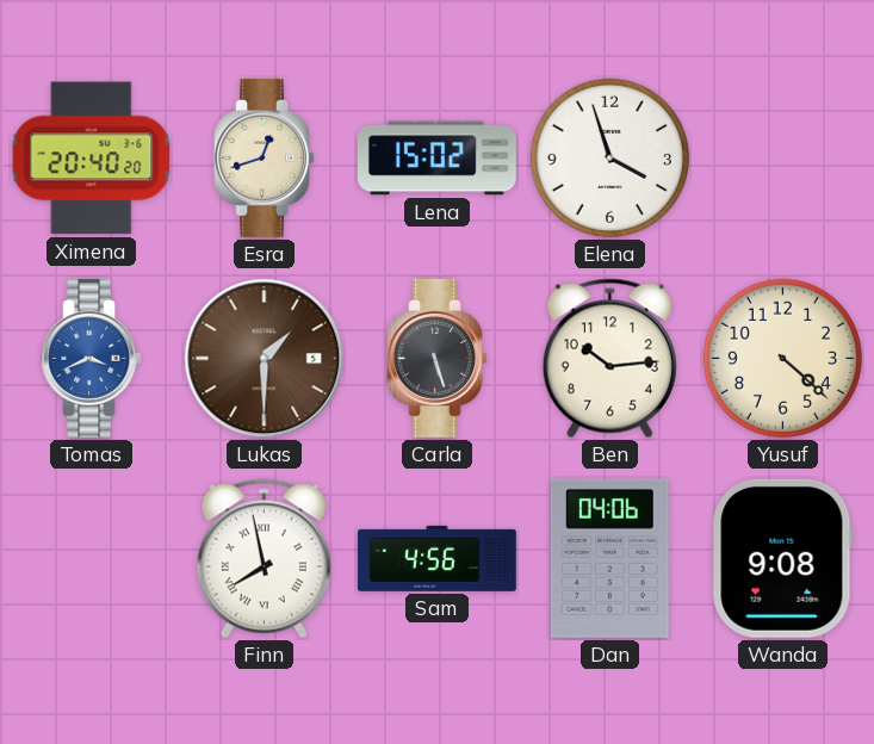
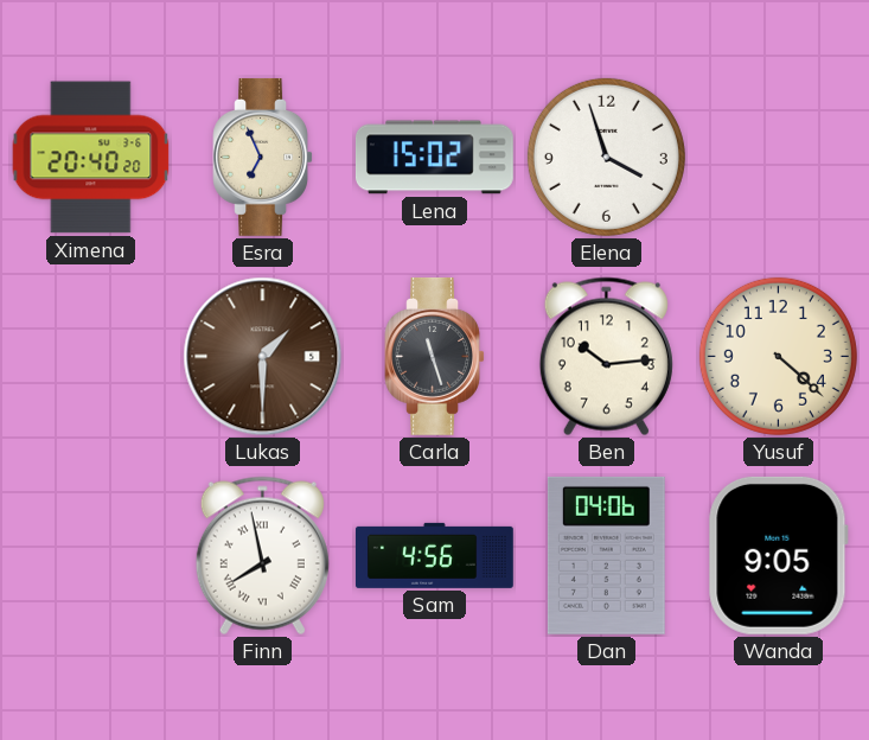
Esra: 12:42 -> 6:56
Tomas: 3:41 -> none
Carla: 5:27 -> 11:27
Wanda: 9:08 -> 9:05
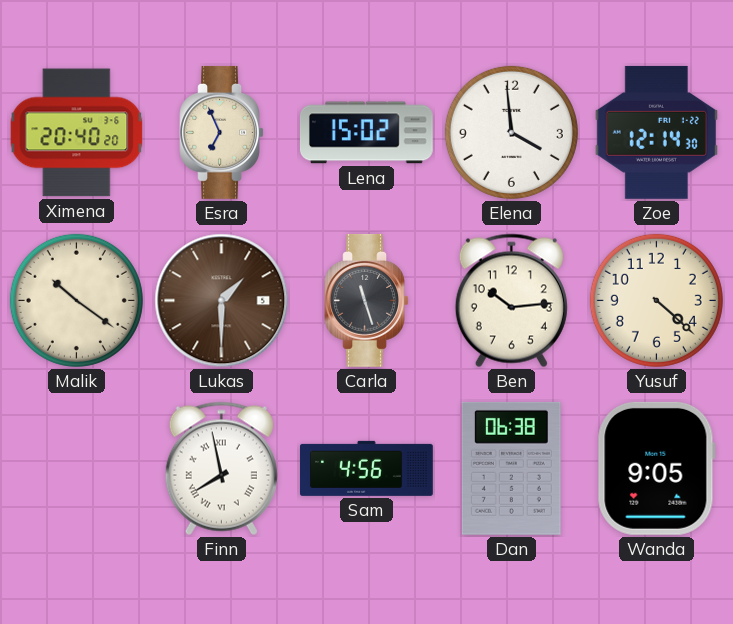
Elena: 3:57 -> 3:59
Zoe: none -> 12:14
Malik: none -> 10:21
Dan: 04:06 -> 06:38
